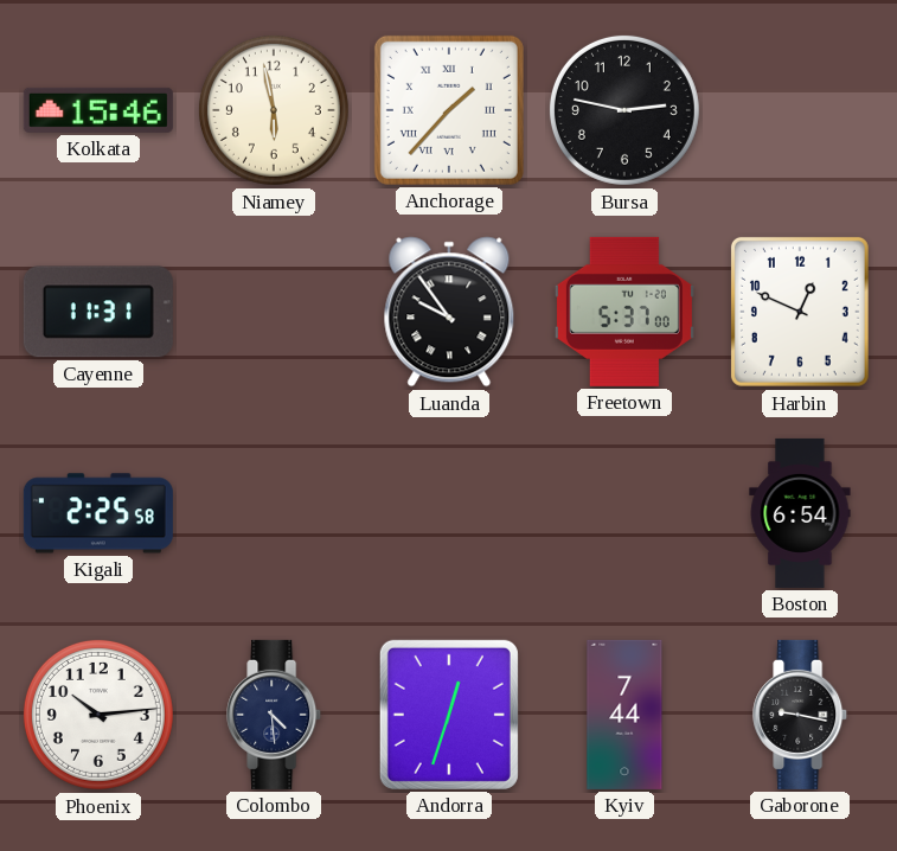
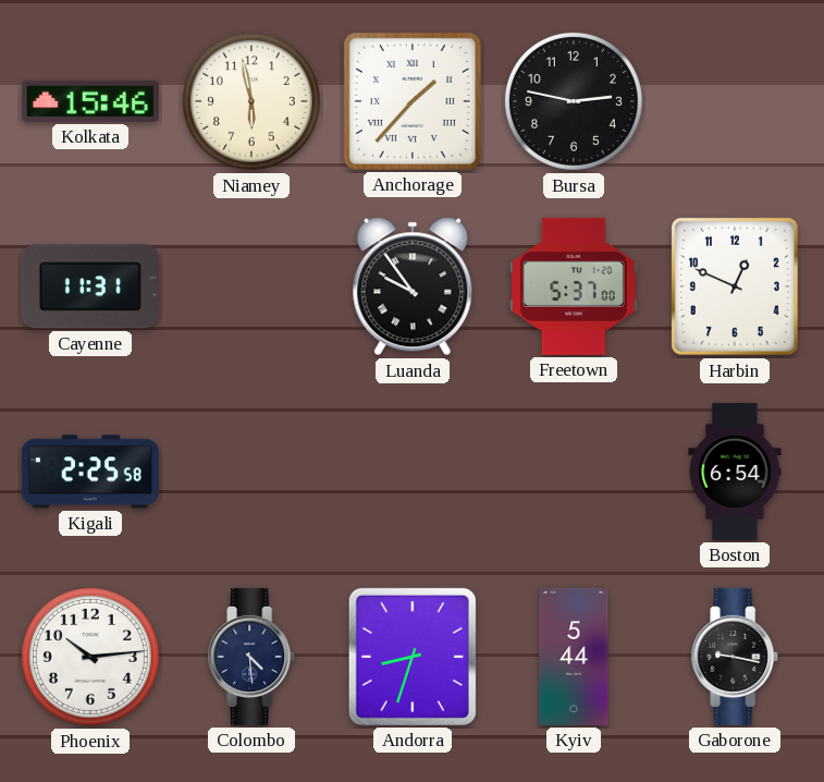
Andorra: 12:33 -> 8:33
Kyiv: 7:44 -> 5:44
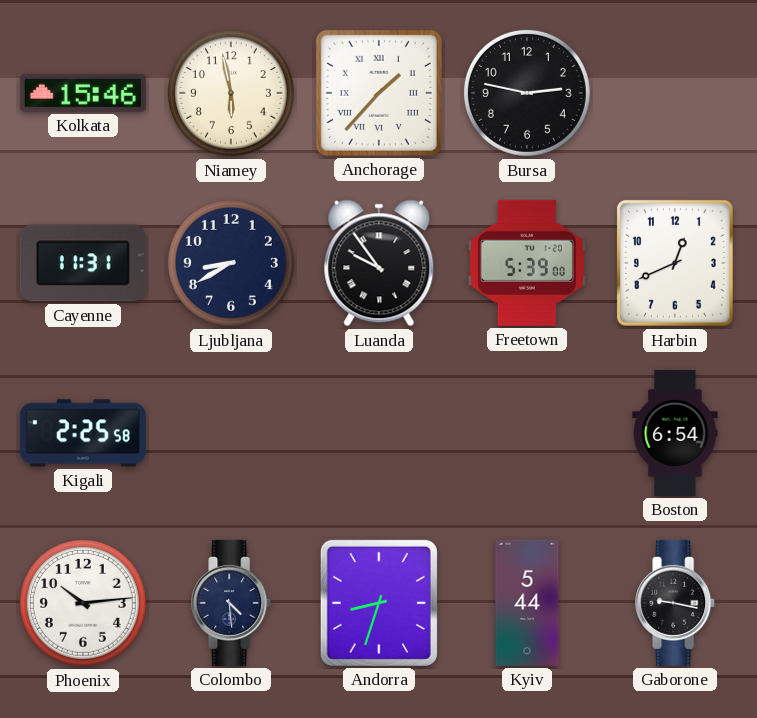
Ljubljana: none -> 8:40
Freetown: 5:37 -> 5:39
Harbin: 12:49 -> 12:41
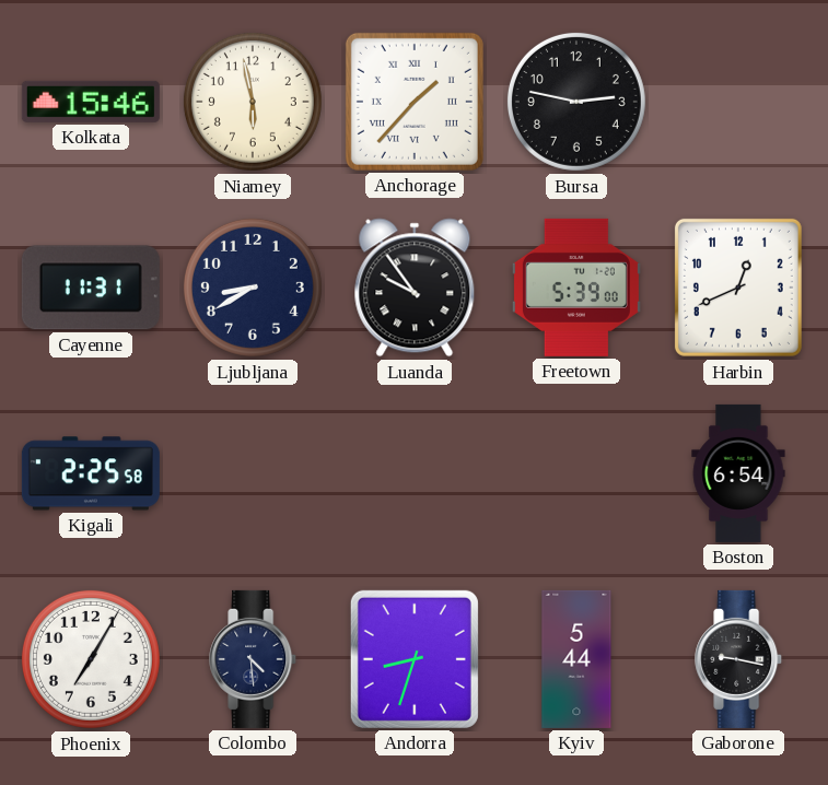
Phoenix: 10:14 -> 7:05
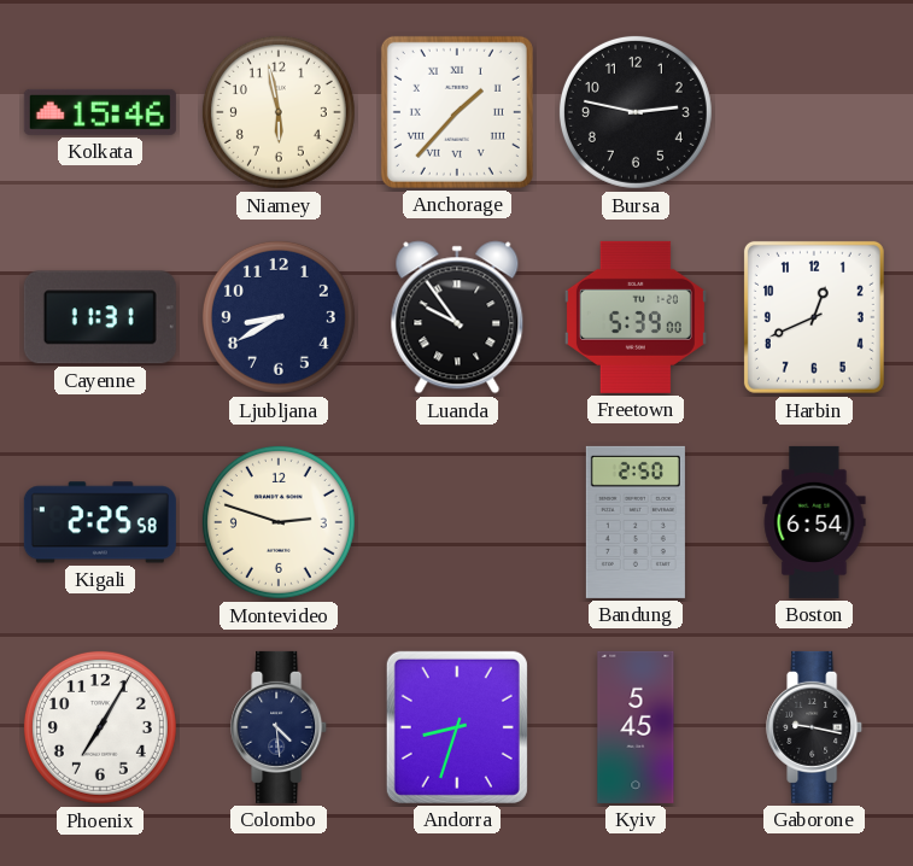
Montevideo: none -> 2:48
Bandung: none -> 2:50
Kyiv: 5:44 -> 5:45
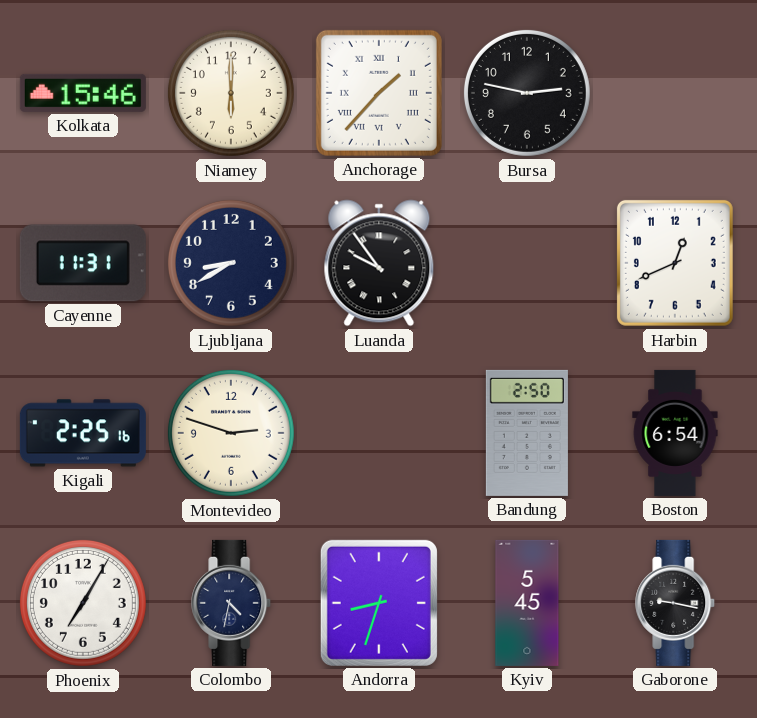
Niamey: 5:58 -> 6:00
Freetown: 5:39 -> none
Kigali: 2:25:58 -> 2:25:16
Colombo: 4:29 -> 4:32
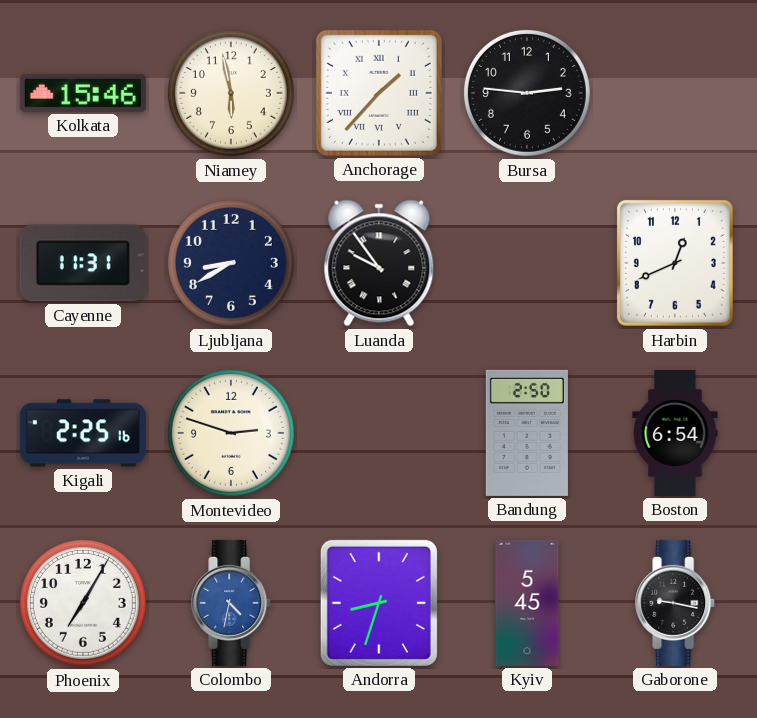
Niamey: 6:00 -> 5:58
Bursa: 2:47 -> 2:46
Colombo dial: navy -> blue
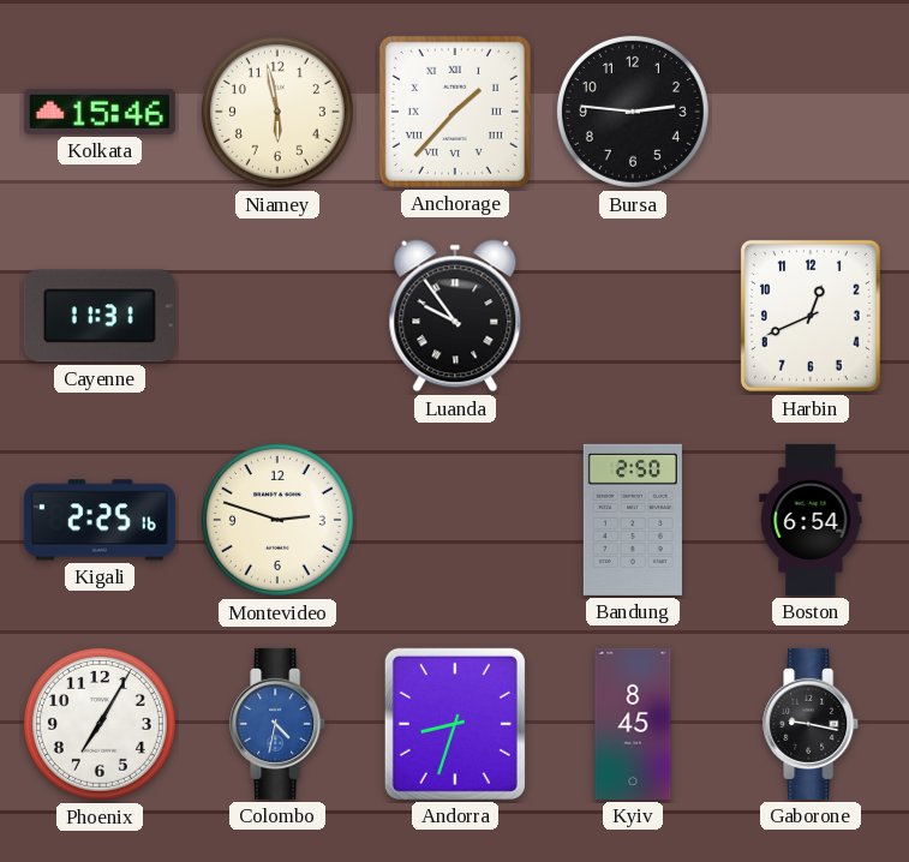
Ljubljana: 8:40 -> none
Kyiv: 5:45 -> 8:45
